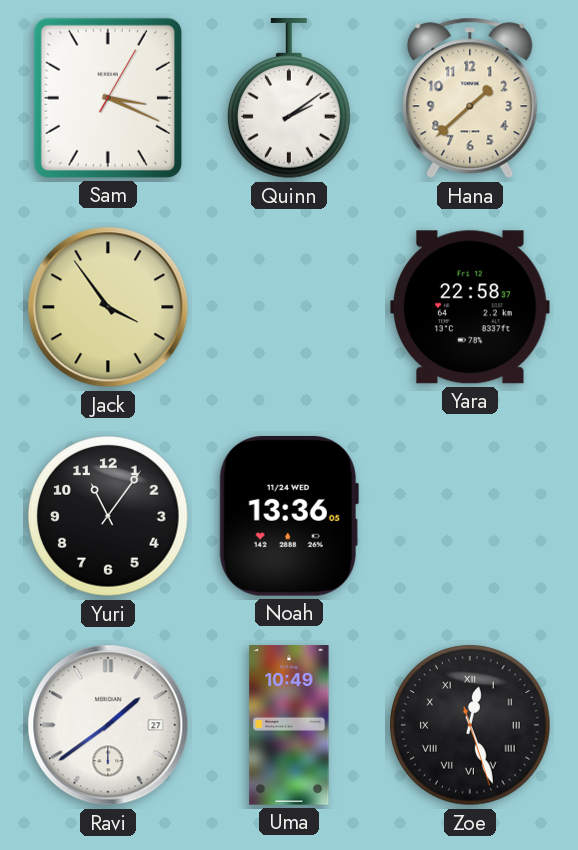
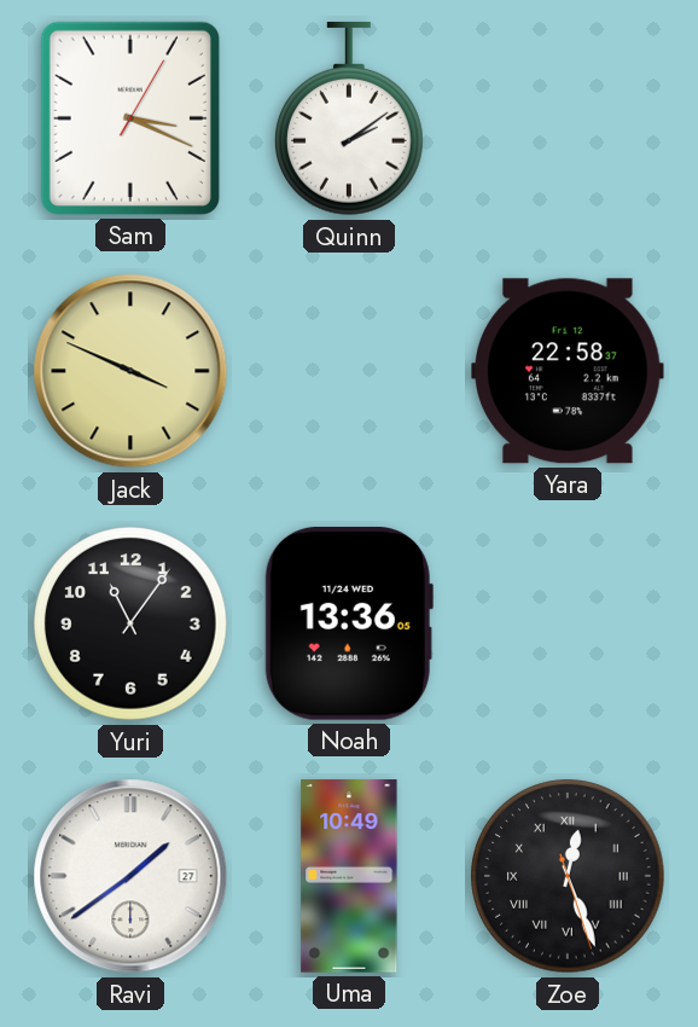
Hana: 1:38 -> none
Jack: 3:54 -> 3:49
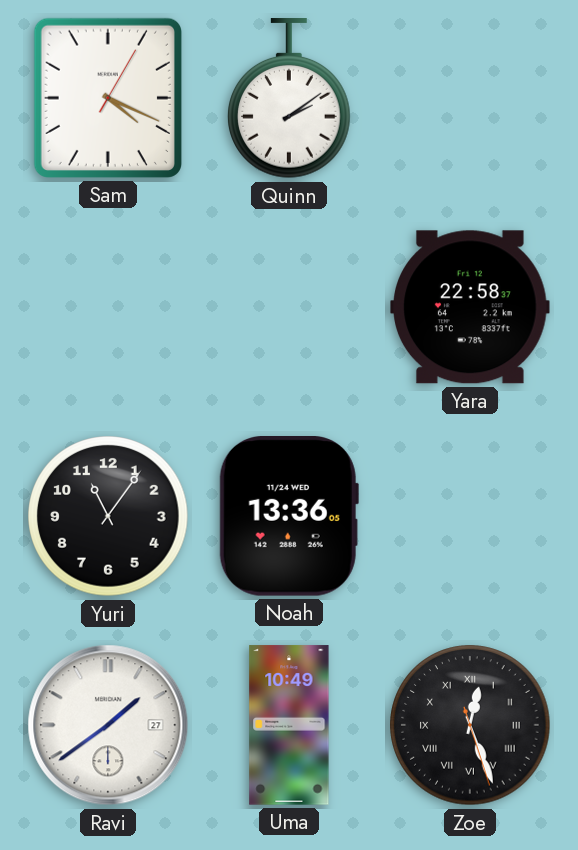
Sam: 3:19 -> 4:19
Jack: 3:49 -> none
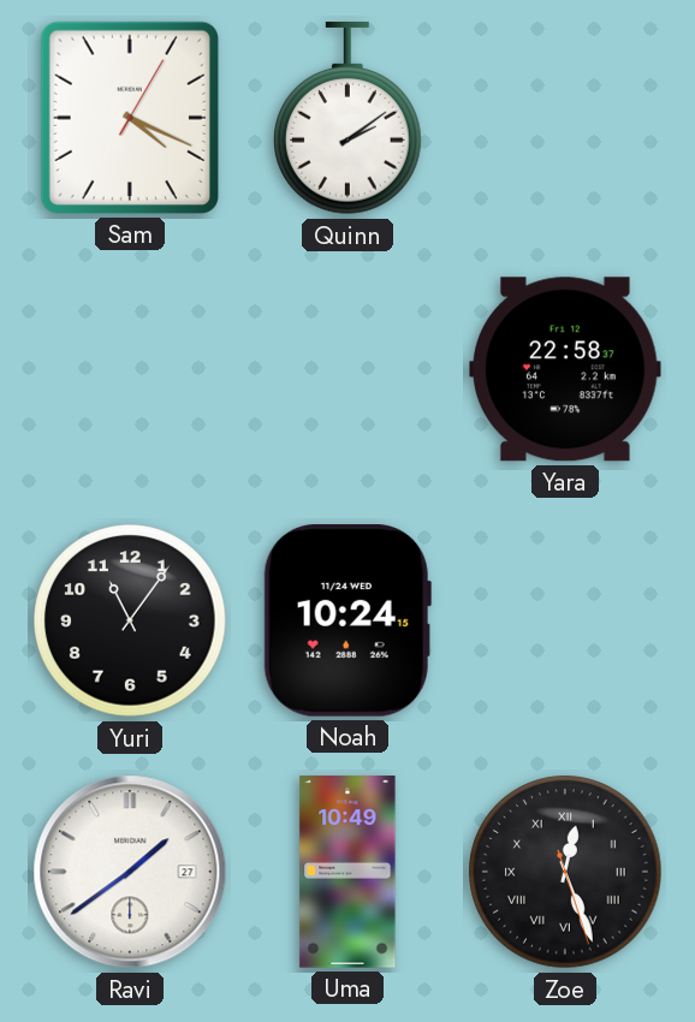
Noah: 13:36 -> 10:24
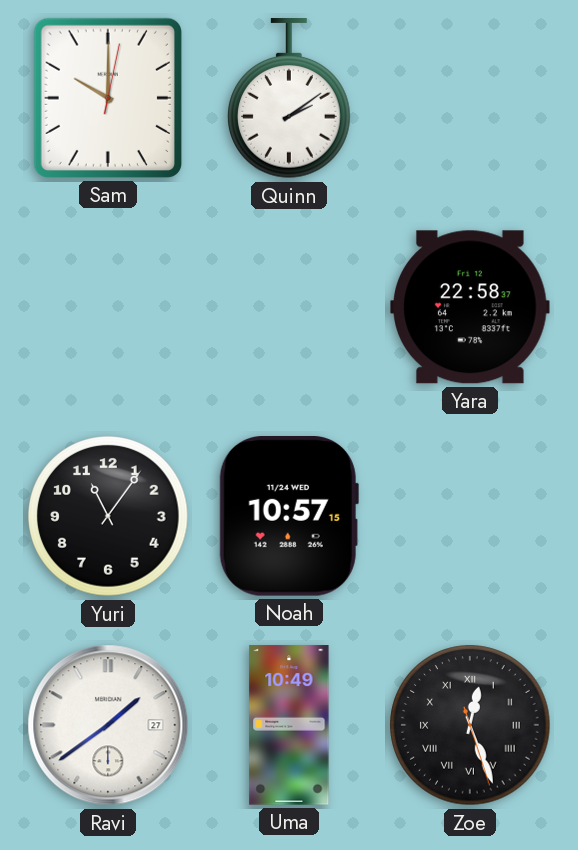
Sam: 4:19 -> 10:00
Noah: 10:24 -> 10:57
